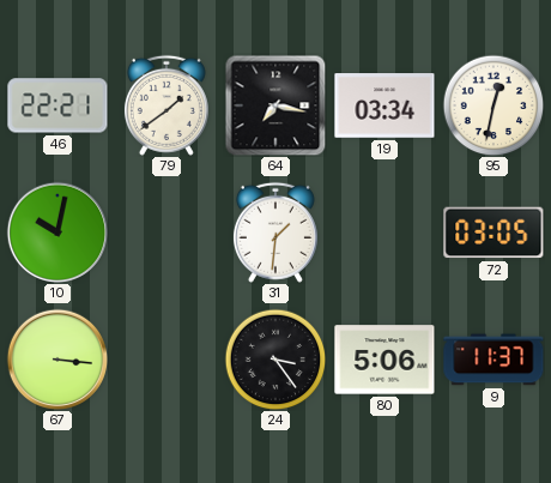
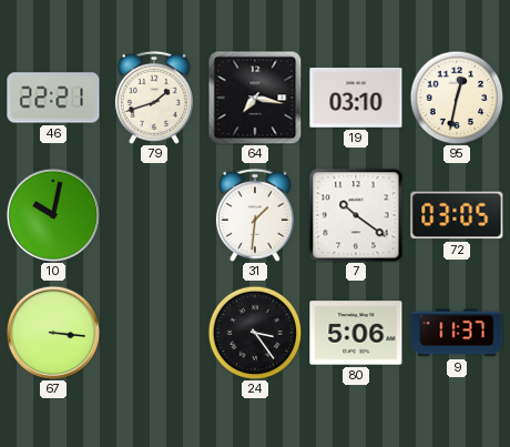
79: 1:39 -> 1:42
19: 03:34 -> 03:10
7: none -> 10:21
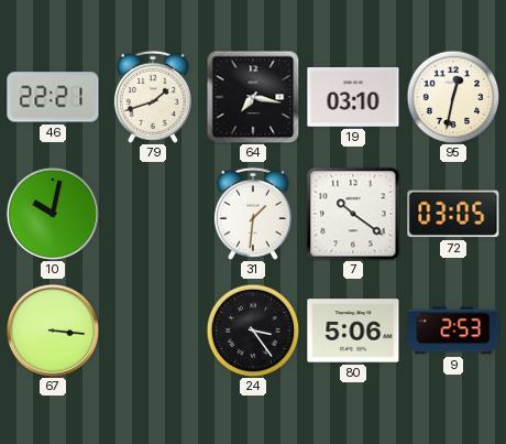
9: 11:37 -> 2:53
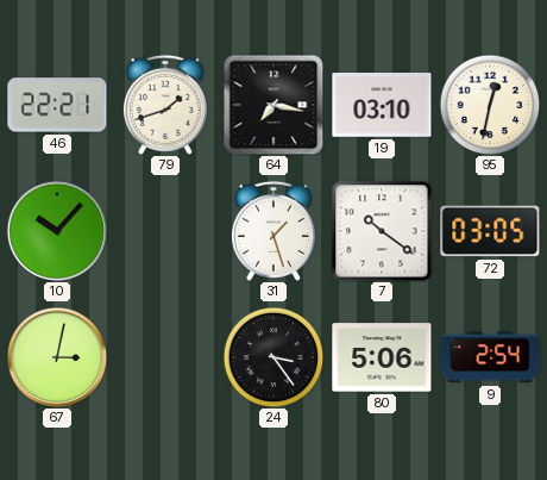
10: 10:02 -> 10:07
31: 1:31 -> 1:27
67: 3:16 -> 3:02
9: 2:53 -> 2:54
